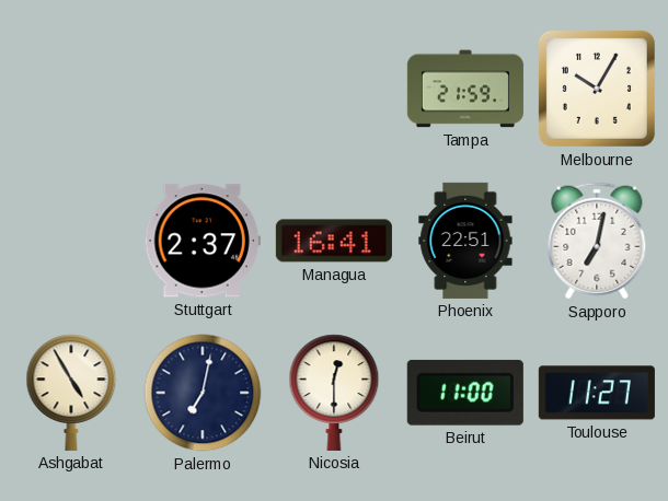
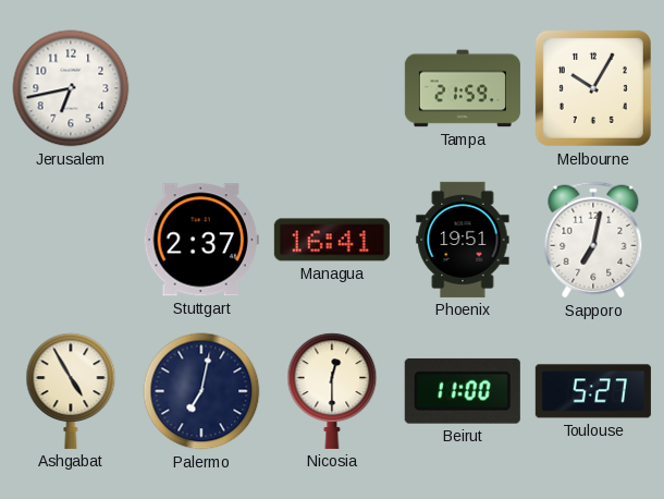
Jerusalem: none -> 6:43
Phoenix: 22:51 -> 19:51
Toulouse: 11:27 -> 5:27
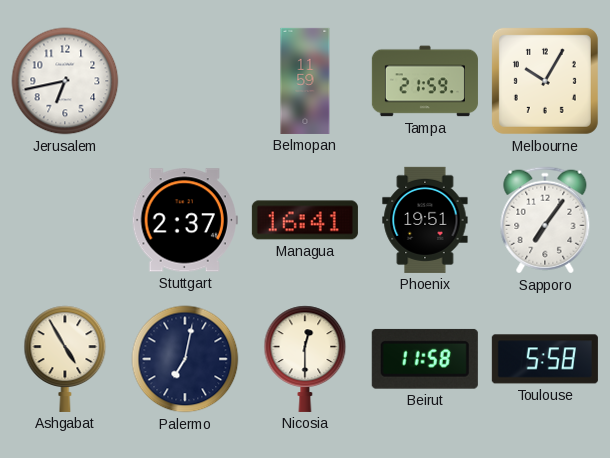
Belmopan: none -> 11:59
Sapporo: 7:02 -> 7:06
Beirut: 11:00 -> 11:58
Toulouse: 5:27 -> 5:58
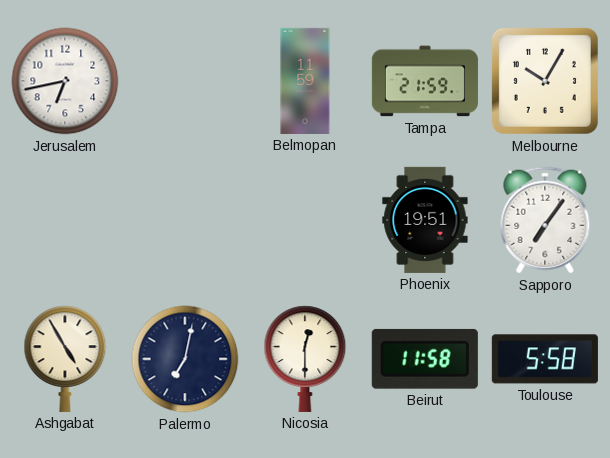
Stuttgart: 2:37 -> none
Managua: 16:41 -> none
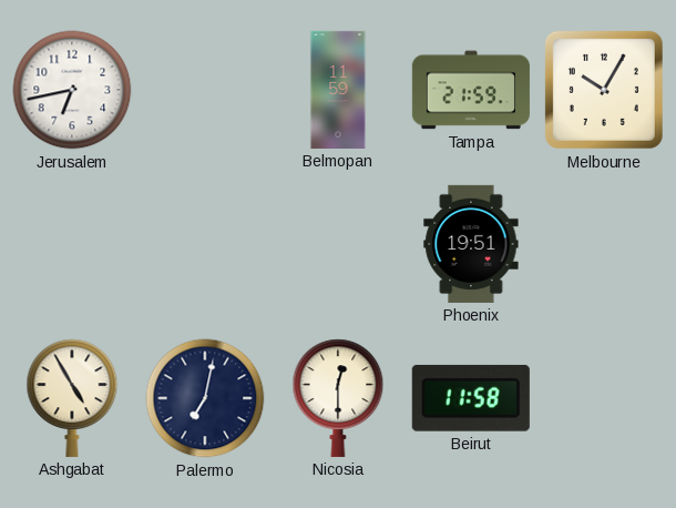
Sapporo: 7:06 -> none
Toulouse: 5:58 -> none
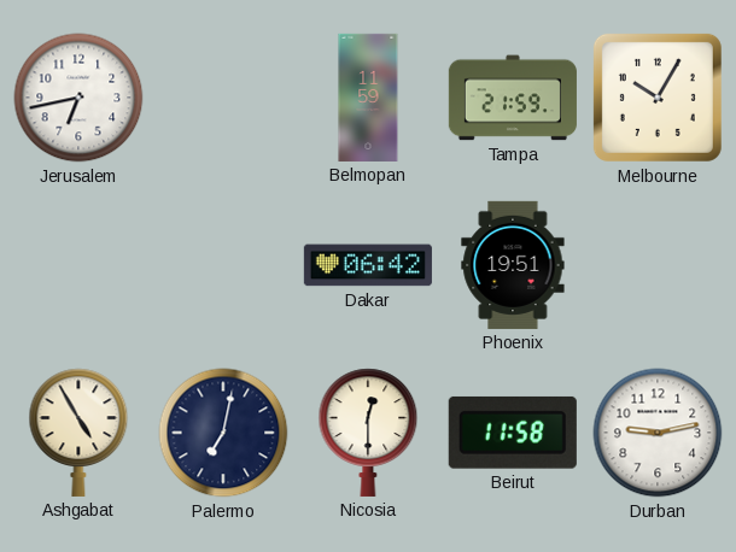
Dakar: none -> 06:42
Durban: none -> 9:13
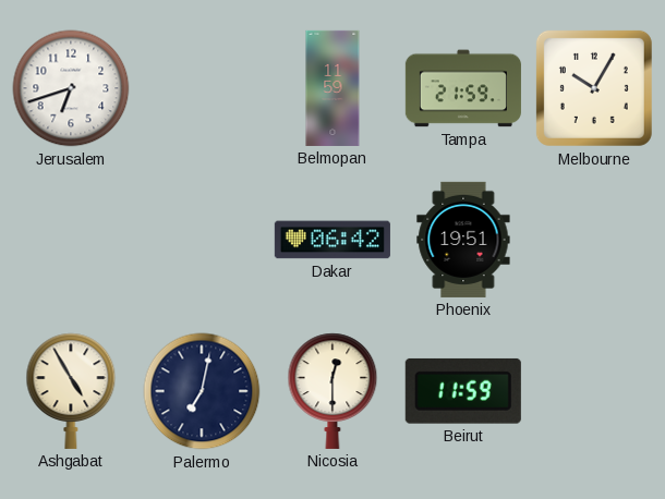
Jerusalem: 6:43 -> 6:42
Beirut: 11:58 -> 11:59
Durban: 9:13 -> none
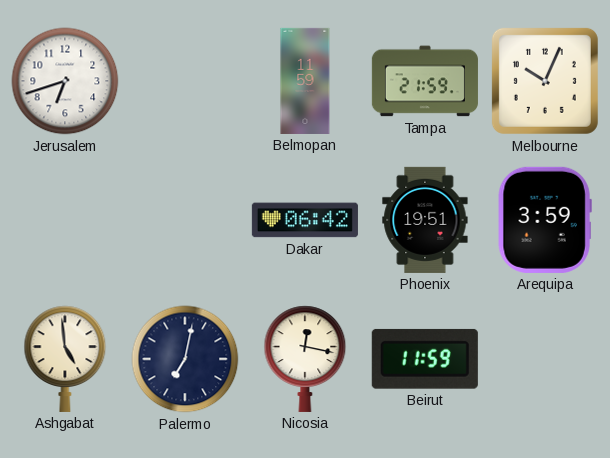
Melbourne: 10:05 -> 10:04
Arequipa: none -> 3:59
Ashgabat: 4:55 -> 4:59
Nicosia: 12:30 -> 12:17
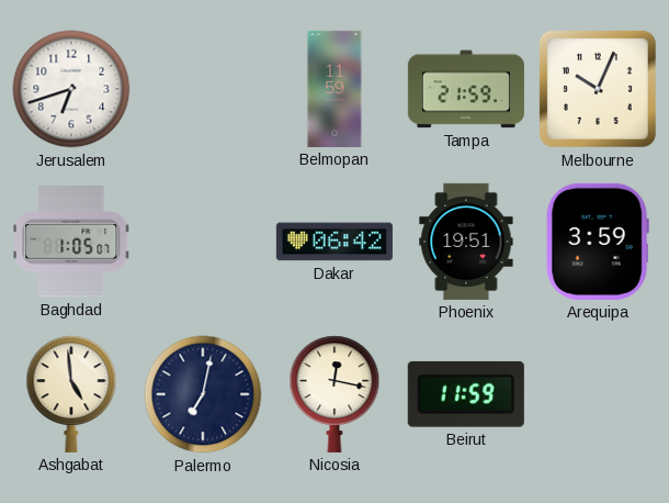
Baghdad: none -> 1:05
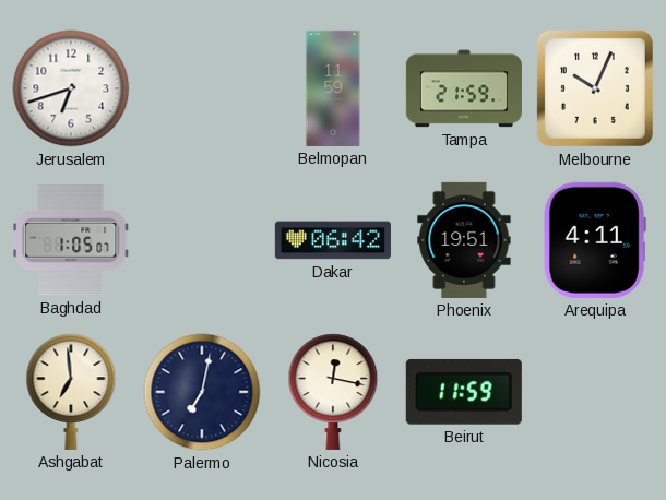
Arequipa: 3:59 -> 4:11
Ashgabat: 4:59 -> 6:59
